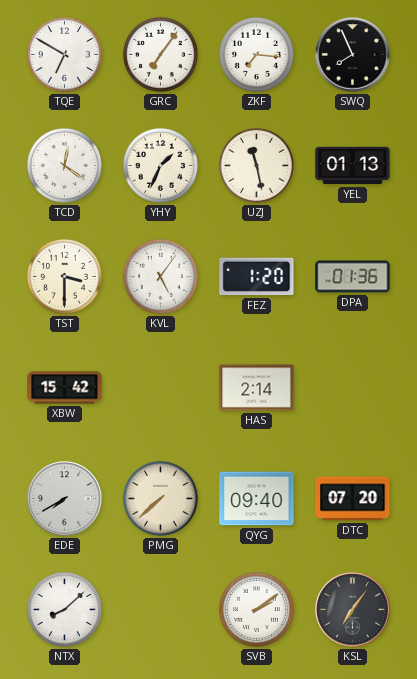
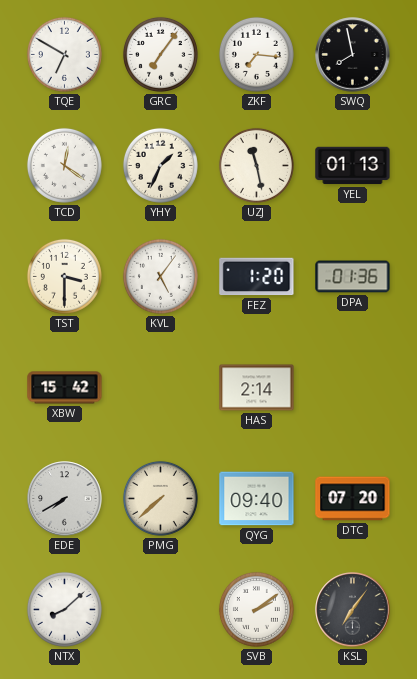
SWQ: 7:56 -> 7:58
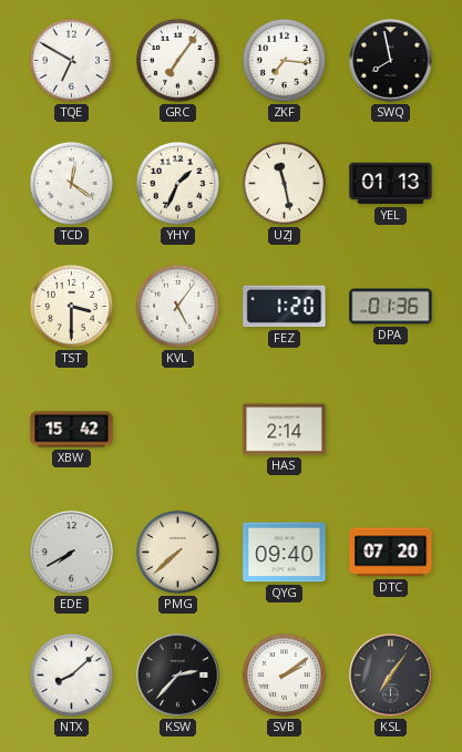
KSW: none -> 2:37
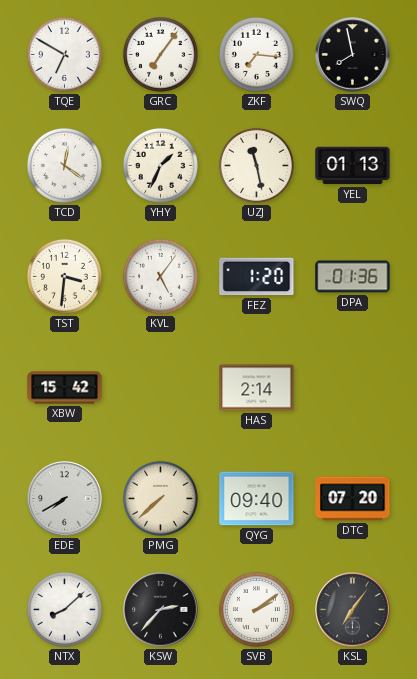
TST: 3:30 -> 3:31
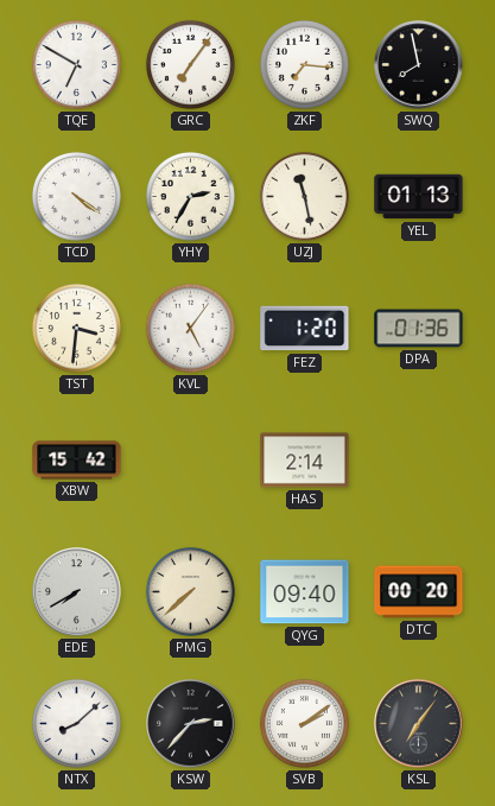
TCD: 12:21 -> 4:21
YHY: 1:34 -> 2:35
DTC: 07:20 -> 00:20
